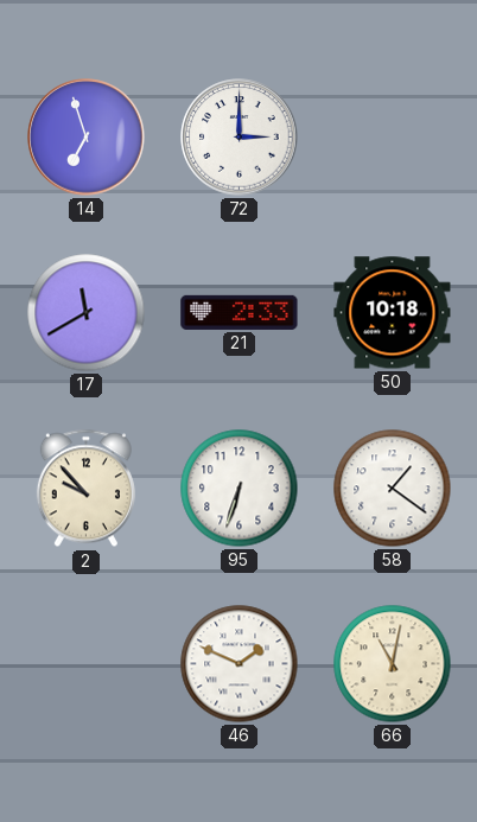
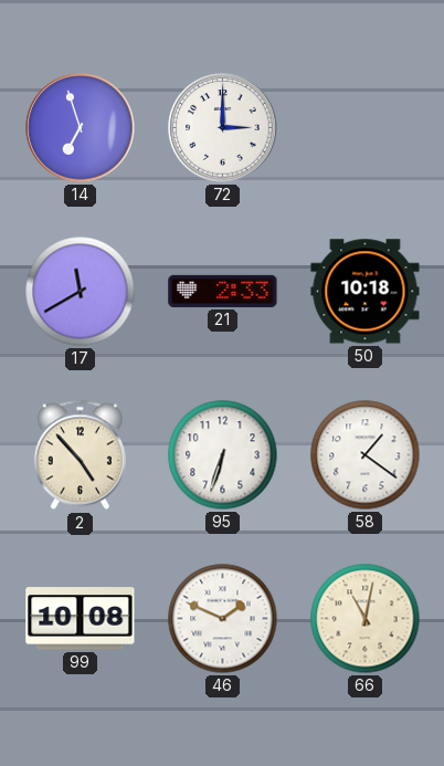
2: 9:53 -> 4:53
99: none -> 10:08
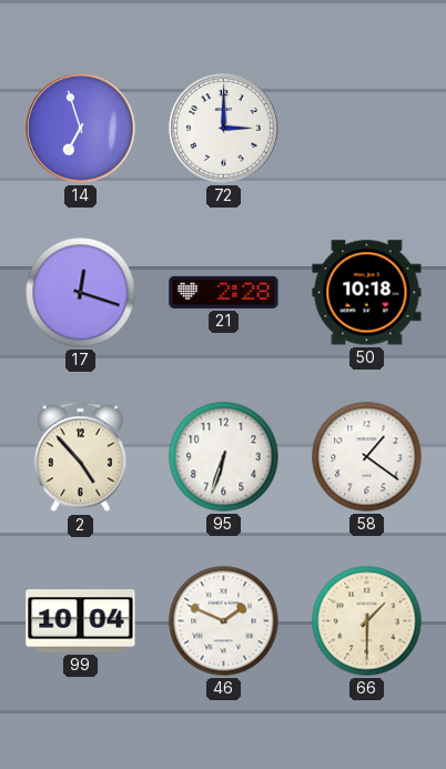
17: 11:40 -> 12:18
21: 2:33 -> 2:28
99: 10:08 -> 10:04
66: 11:02 -> 1:30
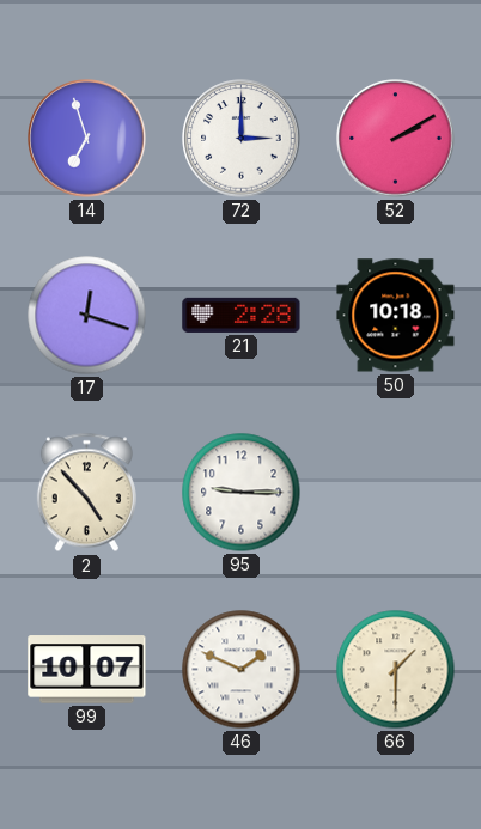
52: none -> 2:10
95: 6:33 -> 9:15
58: 1:21 -> none
99: 10:04 -> 10:07
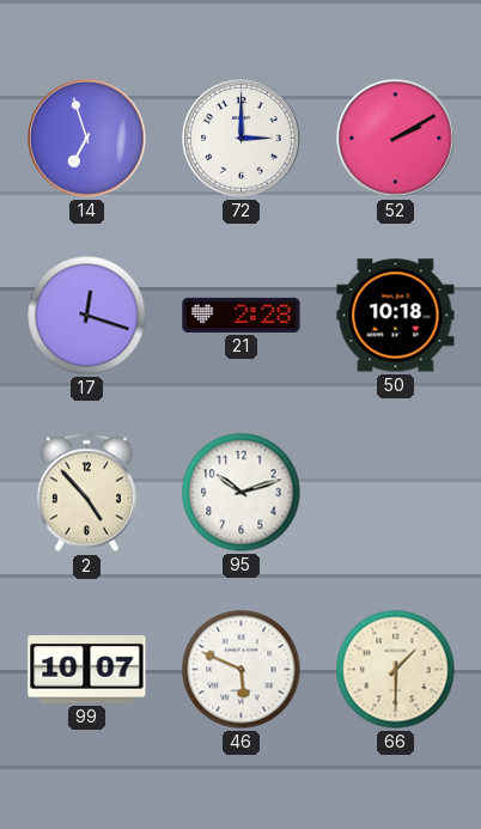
95: 9:15 -> 10:12
46: 1:49 -> 5:49
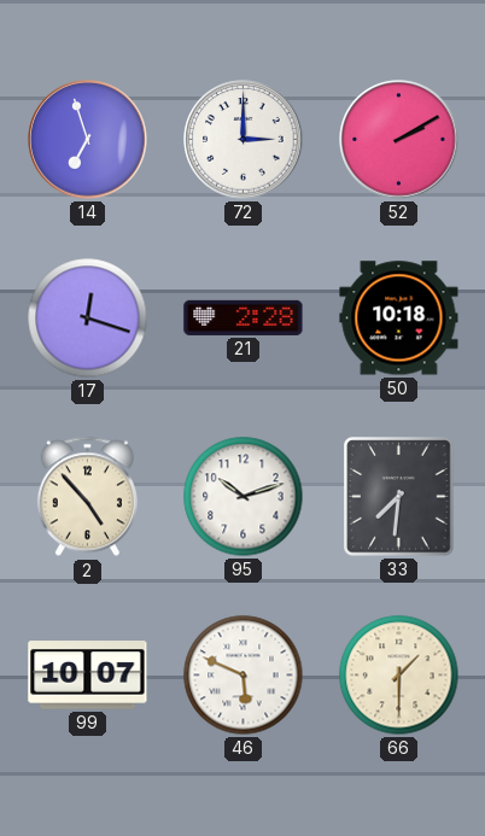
33: none -> 7:31
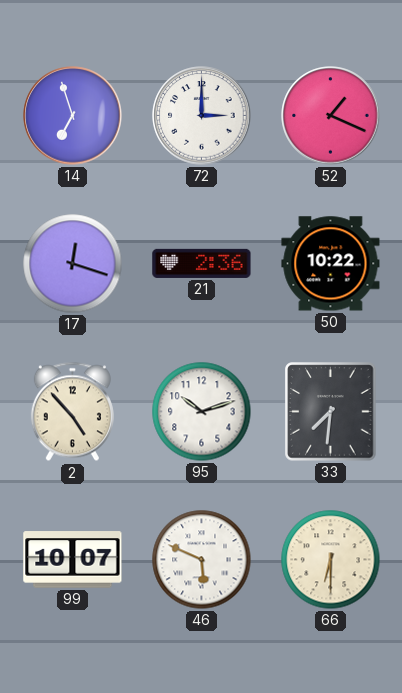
52: 2:10 -> 1:19
21: 2:28 -> 2:36
50: 10:18 -> 10:22
66: 1:30 -> 6:30
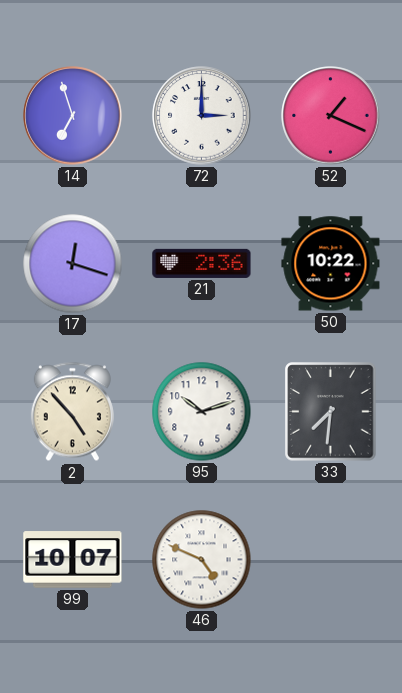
46: 5:49 -> 4:49
66: 6:30 -> none
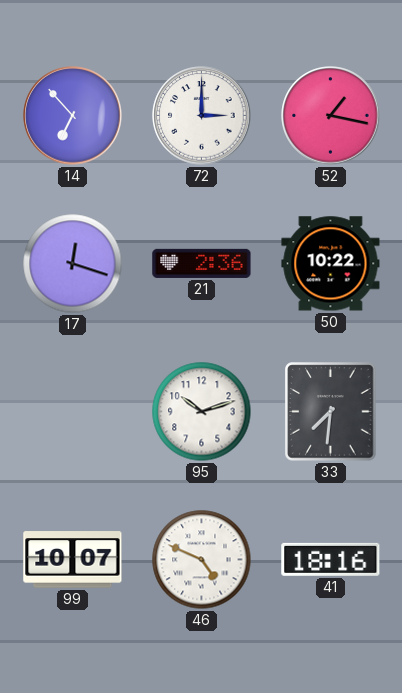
14: 6:57 -> 6:53
52: 1:19 -> 1:17
2: 4:53 -> none
41: none -> 18:16
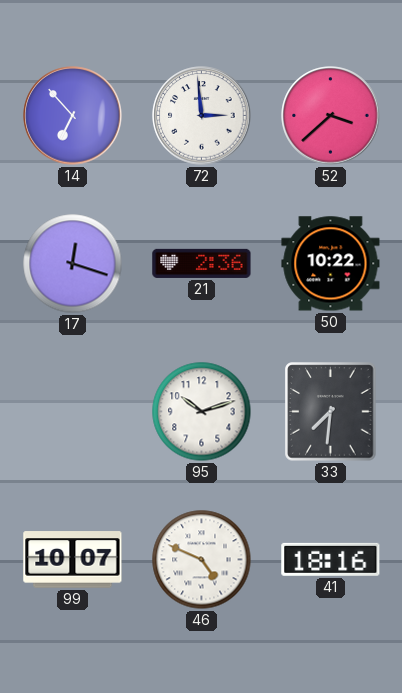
72: 3:00 -> 2:59
52: 1:17 -> 3:38
